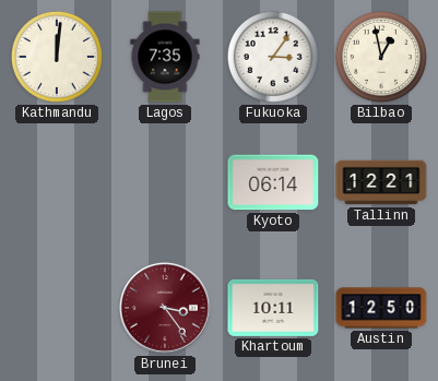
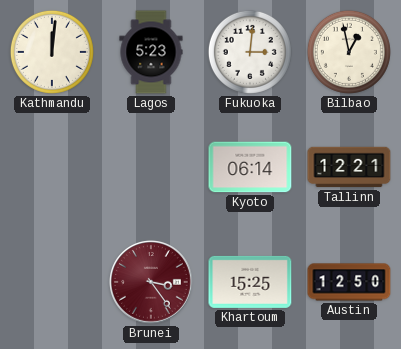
Lagos: 7:35 -> 5:23
Fukuoka: 3:06 -> 3:01
Khartoum: 10:11 -> 15:25
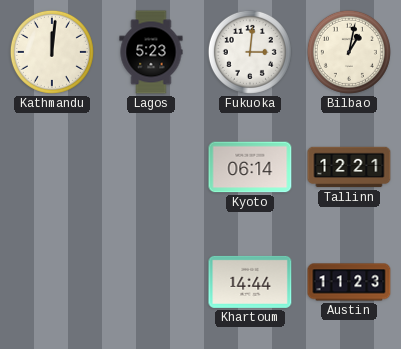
Bilbao: 12:58 -> 1:02
Brunei: 3:24 -> none
Khartoum: 15:25 -> 14:44
Austin: 12:50 -> 11:23
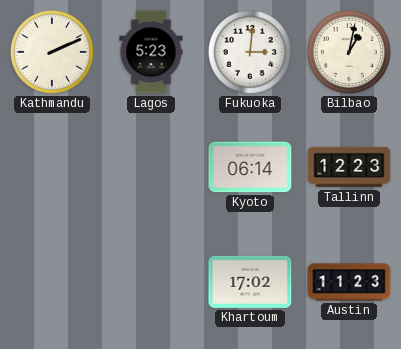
Kathmandu: 12:01 -> 2:11
Tallinn: 12:21 -> 12:23
Khartoum: 14:44 -> 17:02
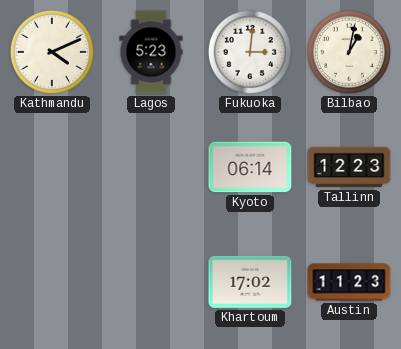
Kathmandu: 2:11 -> 4:11
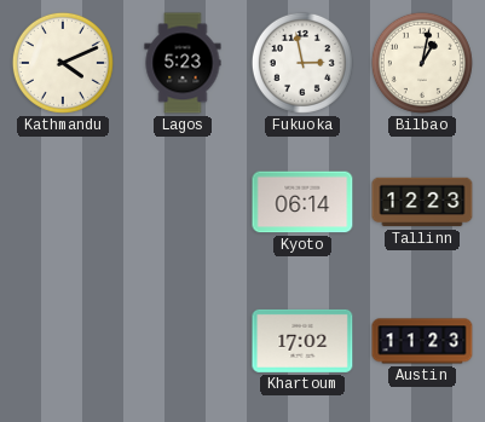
Fukuoka: 3:01 -> 2:58
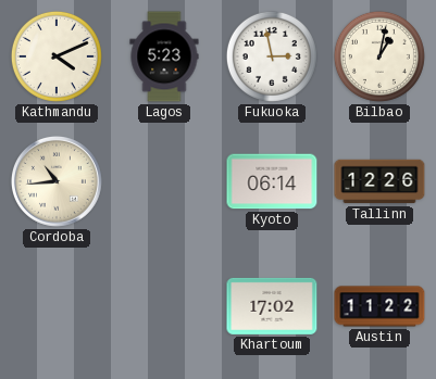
Cordoba: none -> 10:44
Tallinn: 12:23 -> 12:26
Austin: 11:23 -> 11:22
